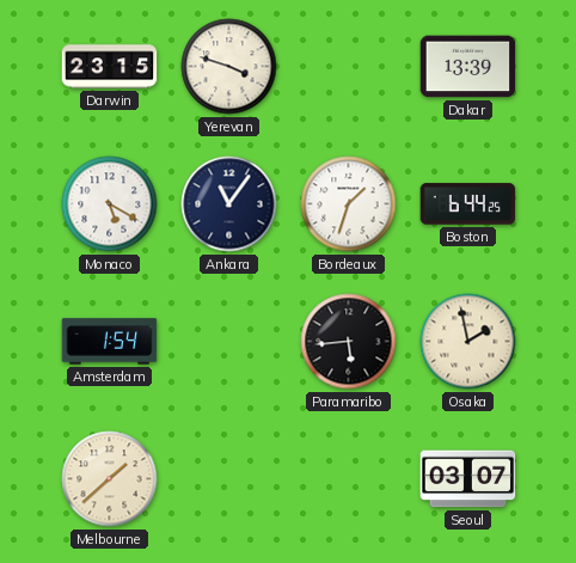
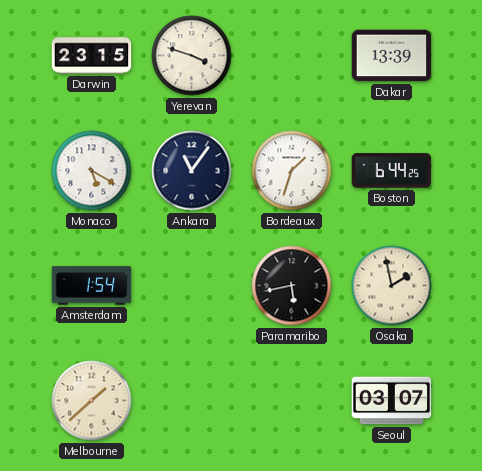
Paramaribo: 5:44 -> 5:43
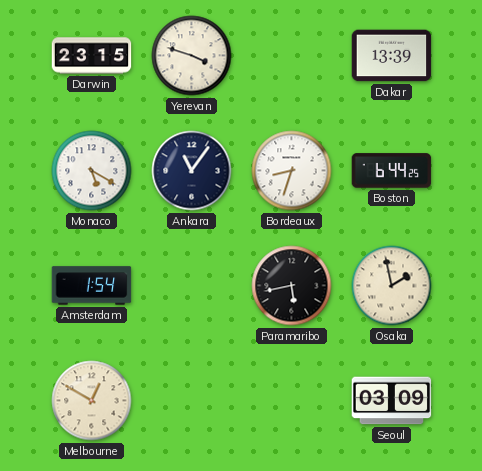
Bordeaux: 1:33 -> 8:33
Melbourne: 1:38 -> 12:50
Seoul: 03:07 -> 03:09
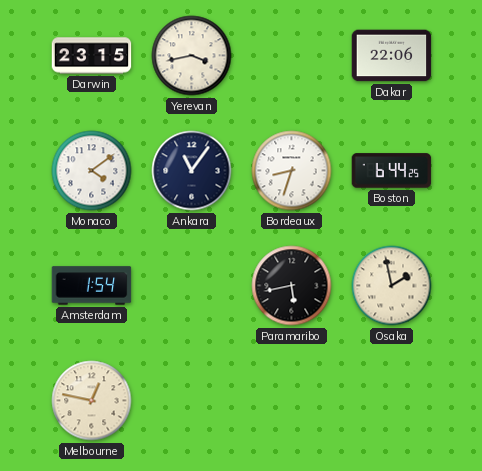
Yerevan: 3:48 -> 3:43
Dakar: 13:39 -> 22:06
Monaco: 5:20 -> 4:09
Melbourne: 12:50 -> 12:47
Seoul: 03:09 -> none
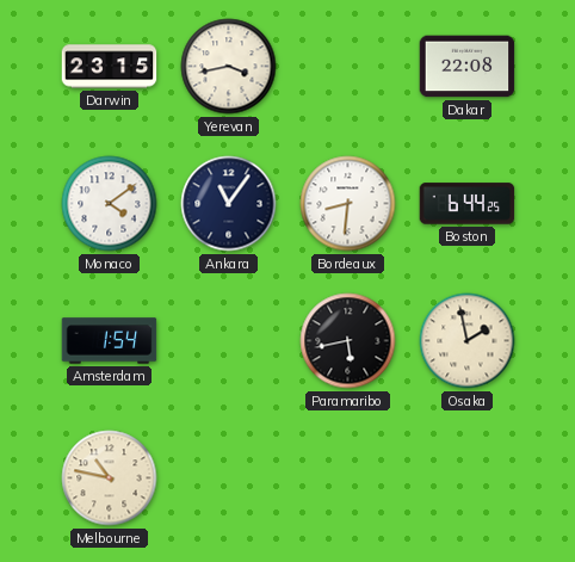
Dakar: 22:06 -> 22:08
Bordeaux: 8:33 -> 8:31
Melbourne: 12:47 -> 10:47
